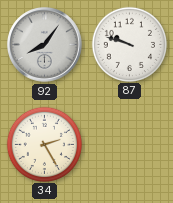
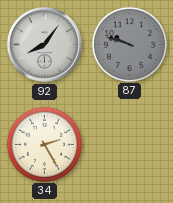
87 dial: white -> grey
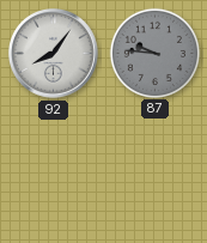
87: 9:48 -> 9:46
34: 2:25 -> none
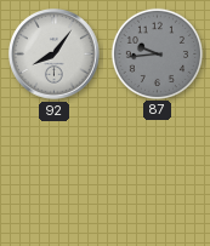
87: 9:46 -> 9:44
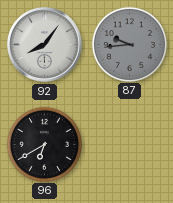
96: none -> 6:40
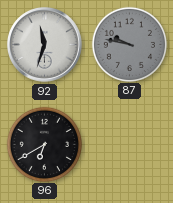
92: 8:06 -> 11:33
87: 9:44 -> 9:47
